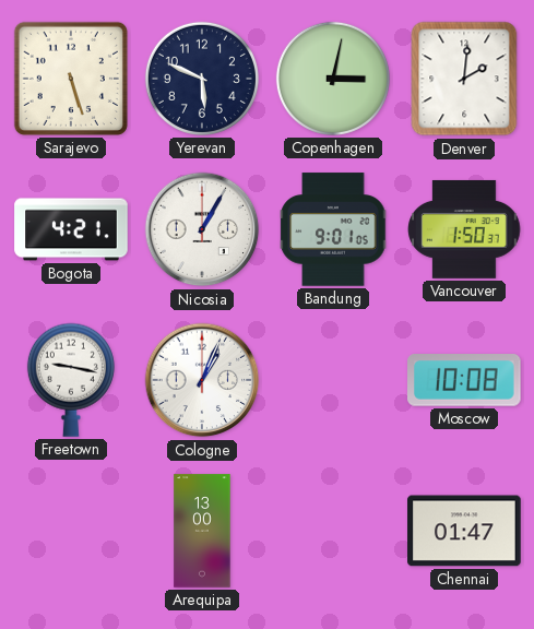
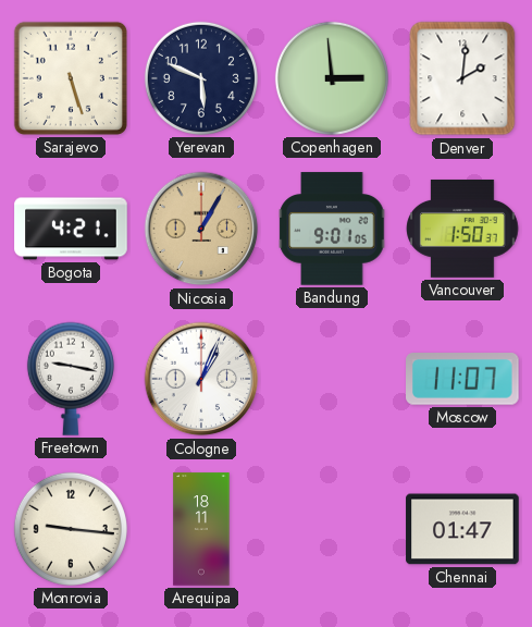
Copenhagen: 3:02 -> 2:59
Nicosia dial: white -> champagne
Moscow: 10:08 -> 11:07
Monrovia: none -> 9:16
Arequipa: 13:00 -> 18:11
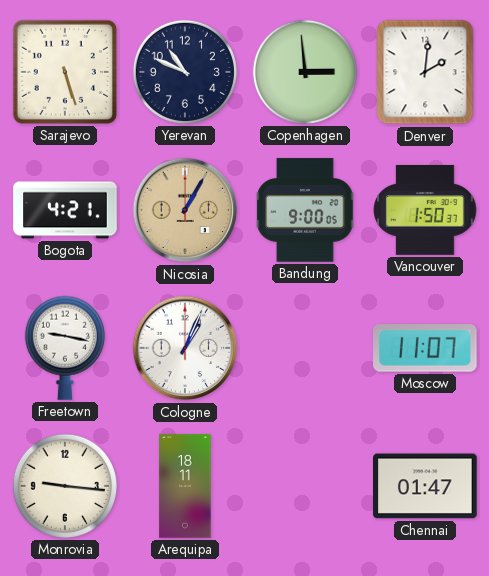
Yerevan: 5:49 -> 10:49
Bandung: 9:01 -> 9:00
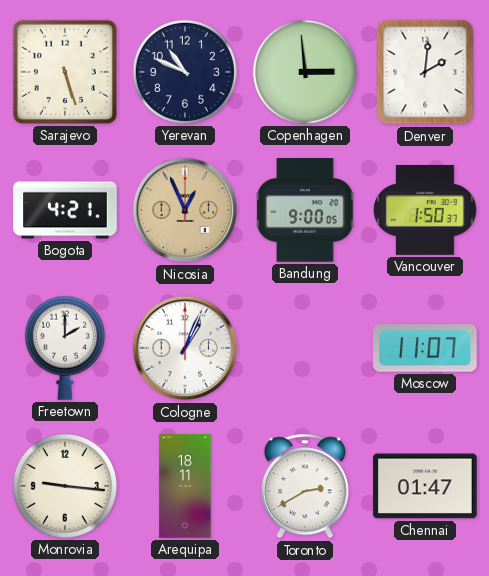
Nicosia: 1:05 -> 12:56
Freetown: 9:17 -> 2:00
Toronto: none -> 2:40
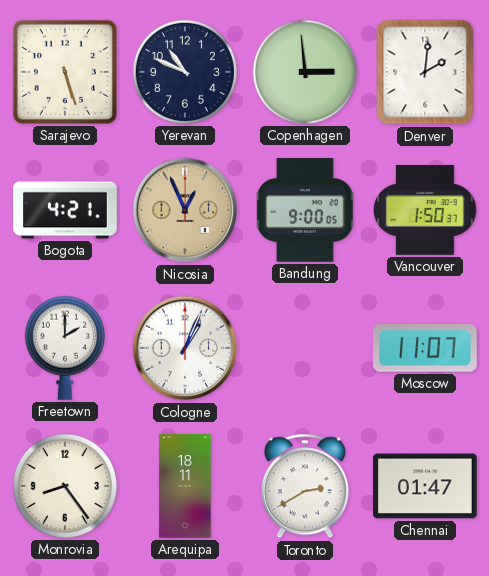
Monrovia: 9:16 -> 8:24
